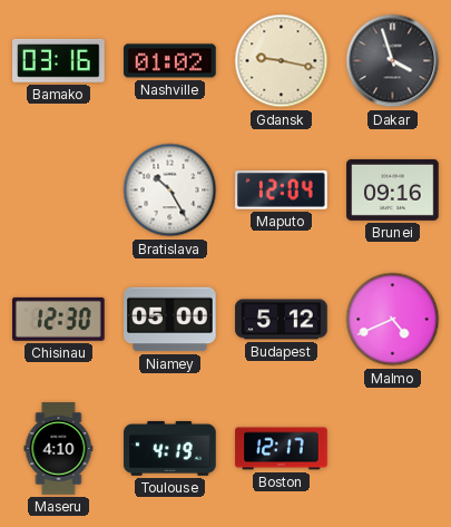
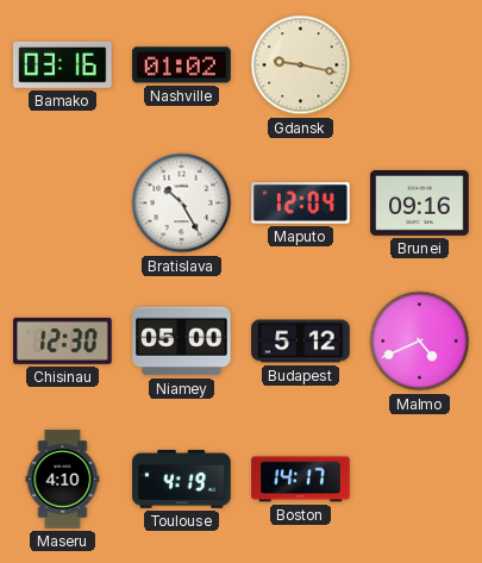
Dakar: 3:57 -> none
Boston: 12:17 -> 14:17
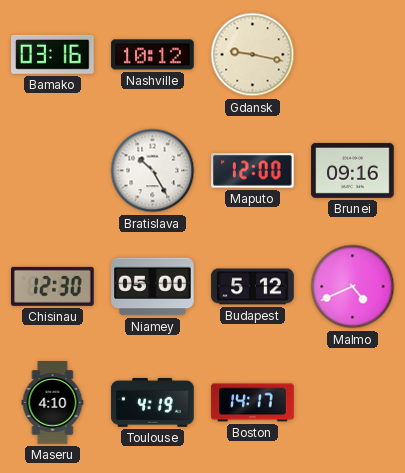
Nashville: 01:02 -> 10:12
Maputo: 12:04 -> 12:00
